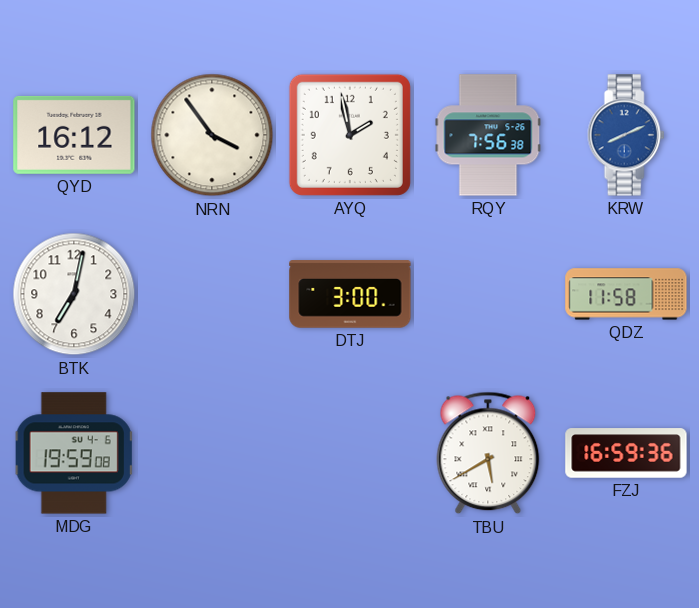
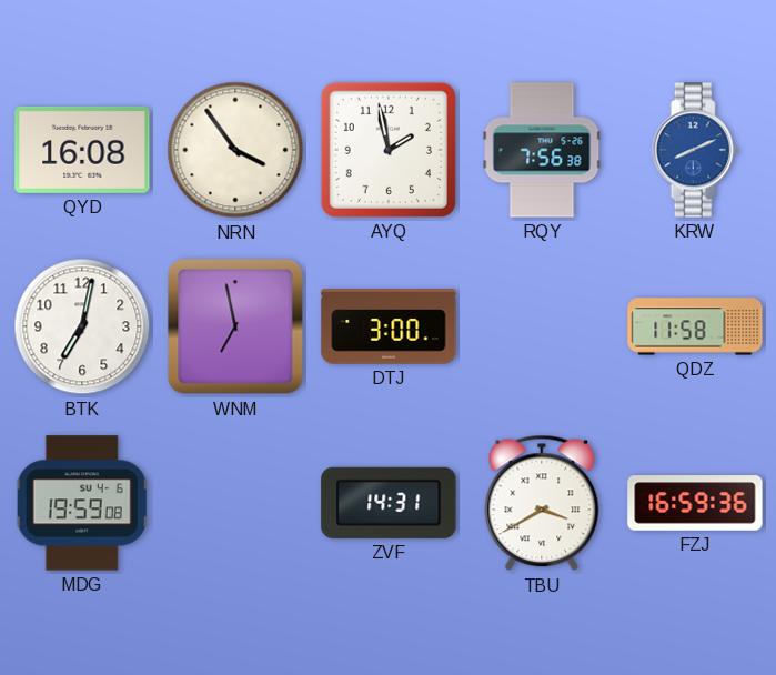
QYD: 16:12 -> 16:08
WNM: none -> 6:58
ZVF: none -> 14:31
TBU: 5:40 -> 3:40
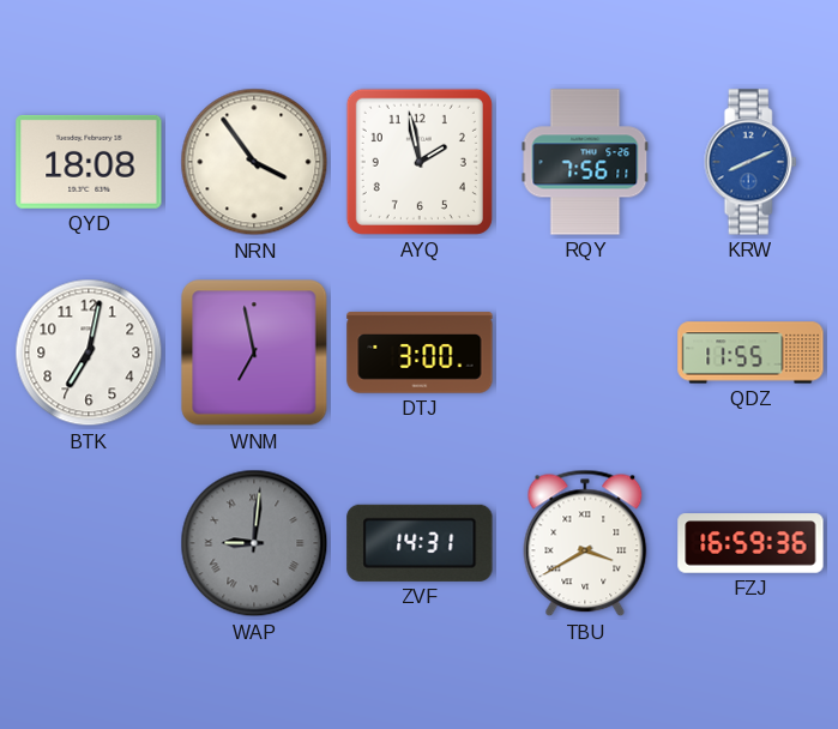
QYD: 16:08 -> 18:08
RQY: 7:56:38 -> 7:56:11
QDZ: 11:58 -> 11:55
MDG: 19:59 -> none
WAP: none -> 9:01
